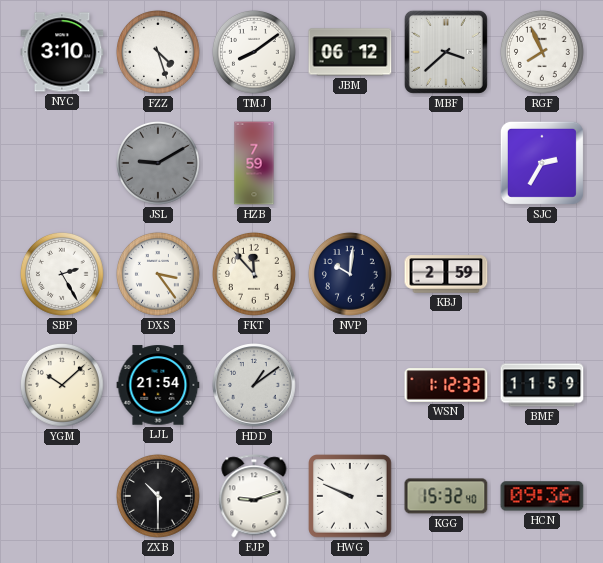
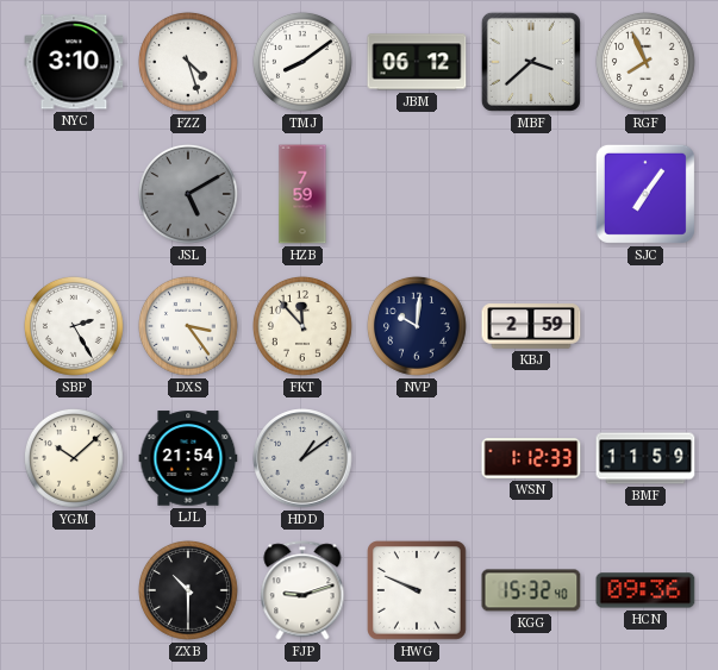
JSL: 9:10 -> 5:10
SJC: 2:35 -> 7:06
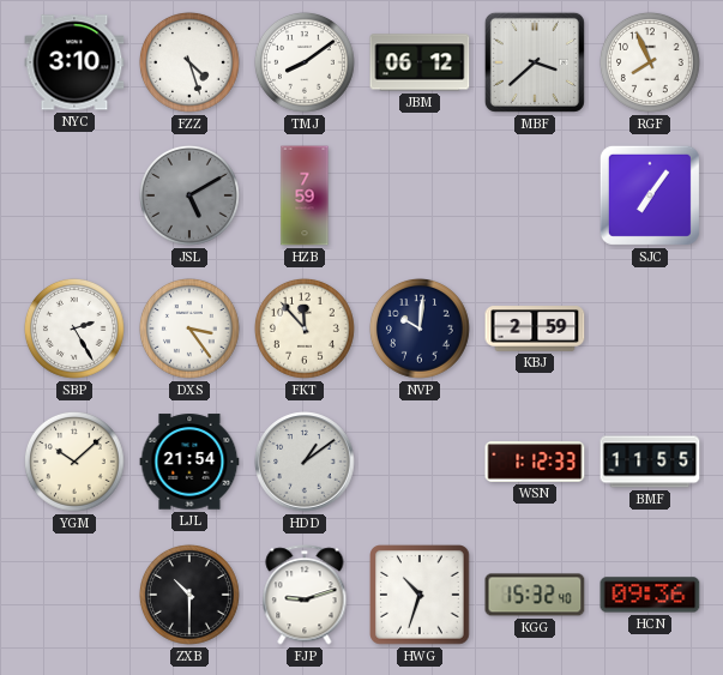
BMF: 11:59 -> 11:55
HWG: 9:49 -> 10:33
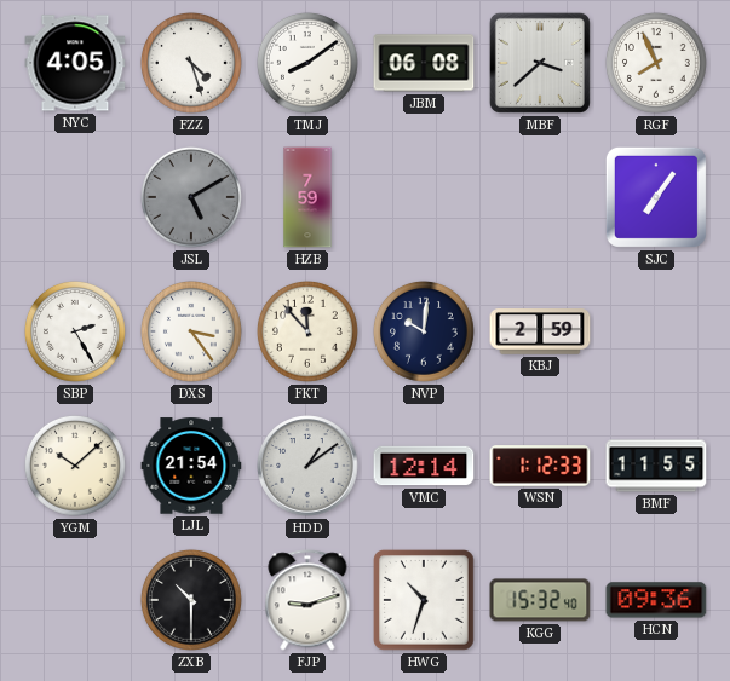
NYC: 3:10 -> 4:05
JBM: 06:12 -> 06:08
VMC: none -> 12:14
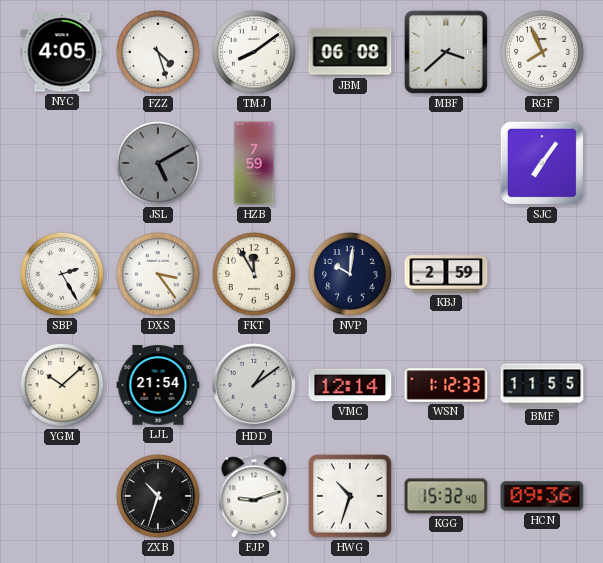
FKT: 11:53 -> 11:55
ZXB: 10:30 -> 10:33
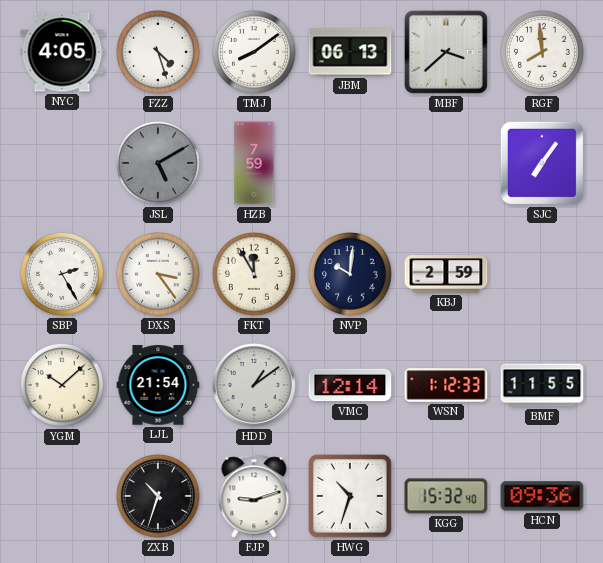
JBM: 06:08 -> 06:13
RGF: 7:56 -> 7:59
